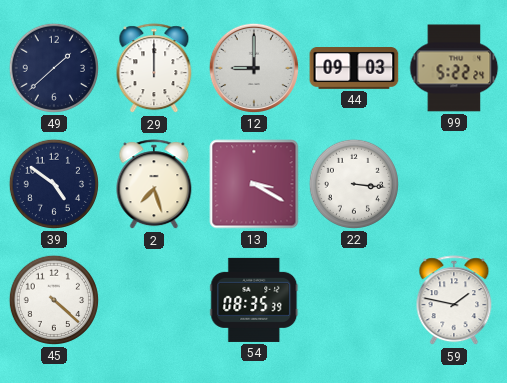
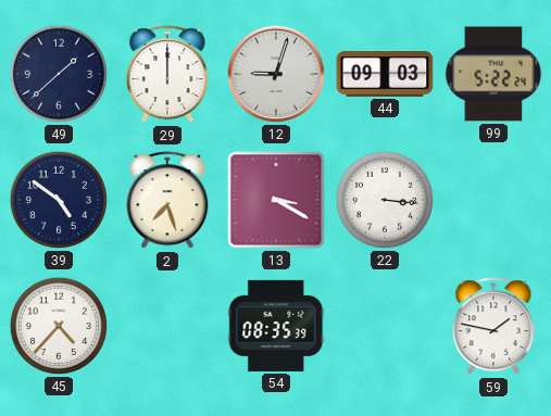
12: 9:00 -> 9:03
45: 4:22 -> 4:37
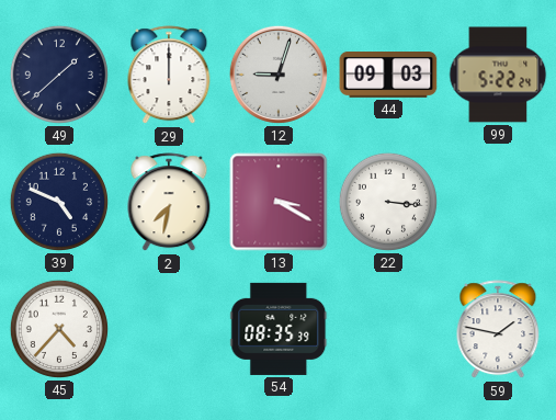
39: 4:51 -> 4:49
2: 7:27 -> 7:32
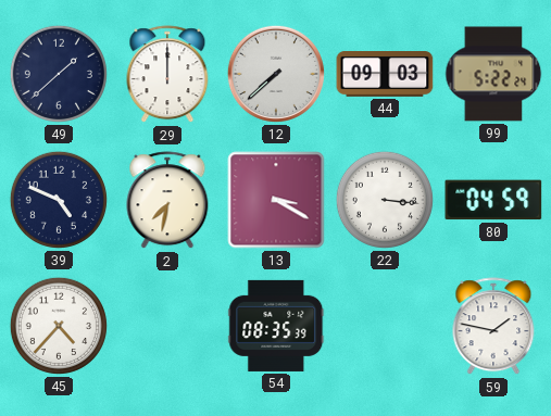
12: 9:03 -> 7:38
80: none -> 04:59
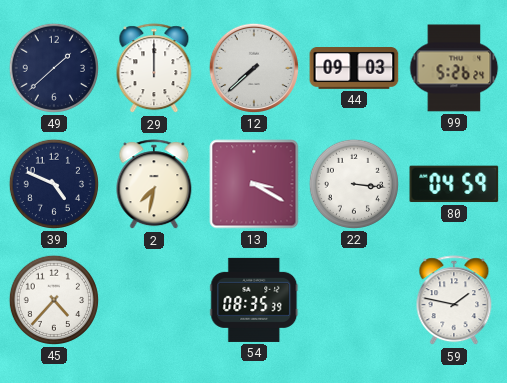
99: 5:22 -> 5:26
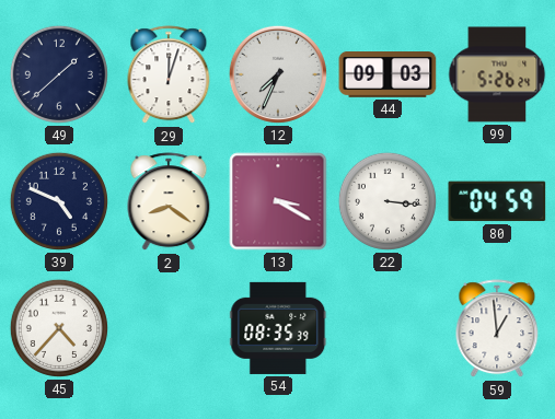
29: 12:00 -> 12:03
12: 7:38 -> 7:34
2: 7:32 -> 8:21
59: 1:47 -> 12:59
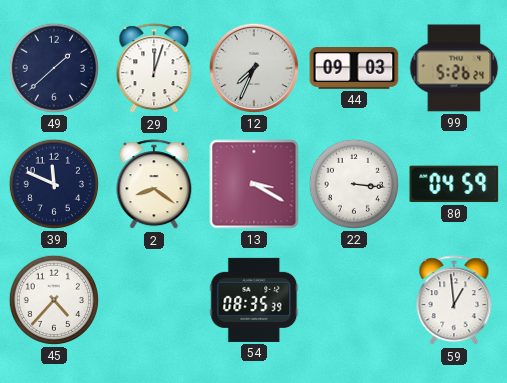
39: 4:49 -> 11:49
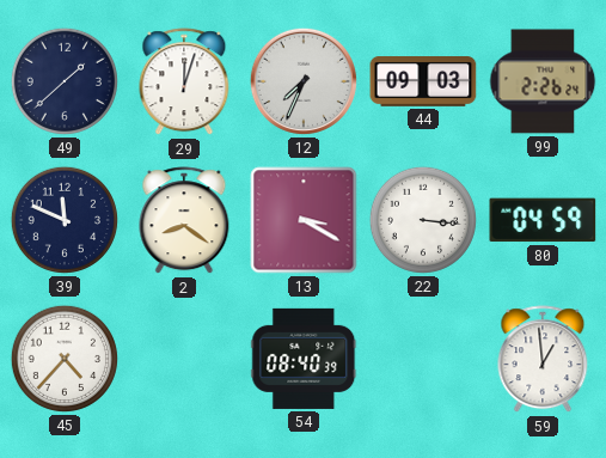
99: 5:26 -> 2:26
54: 08:35 -> 08:40
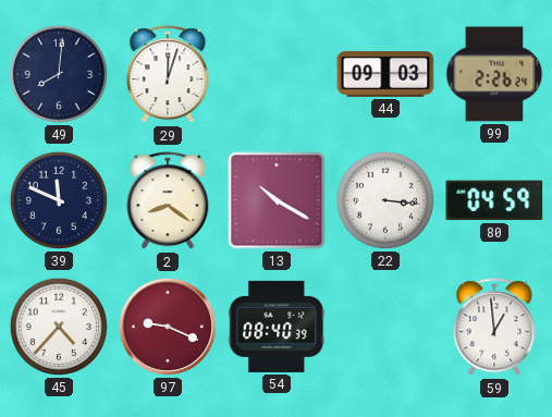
49: 1:38 -> 8:01
12: 7:34 -> none
13: 3:20 -> 10:20
97: none -> 9:19
